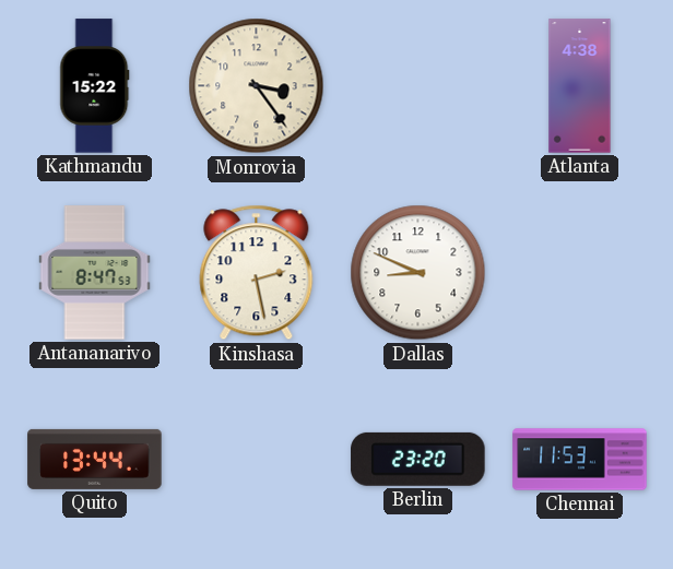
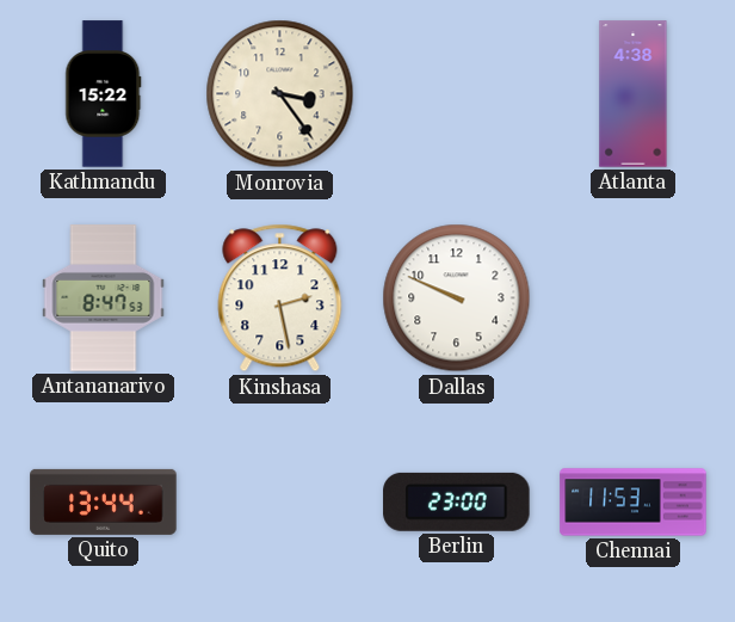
Dallas: 8:49 -> 9:49
Berlin: 23:20 -> 23:00
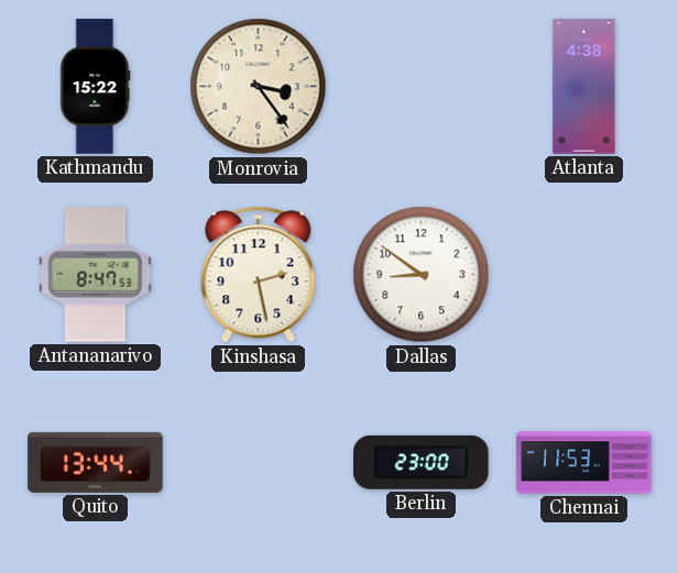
Dallas: 9:49 -> 8:51
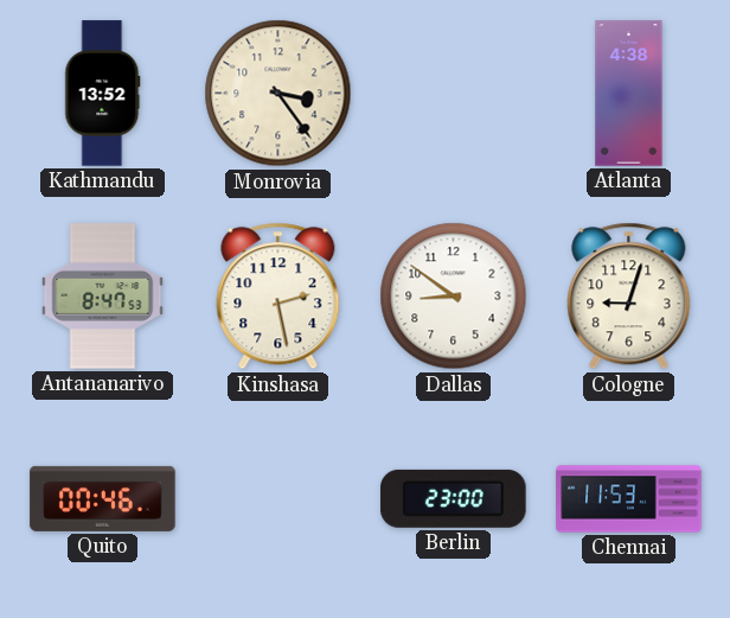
Kathmandu: 15:22 -> 13:52
Cologne: none -> 9:03
Quito: 13:44 -> 00:46
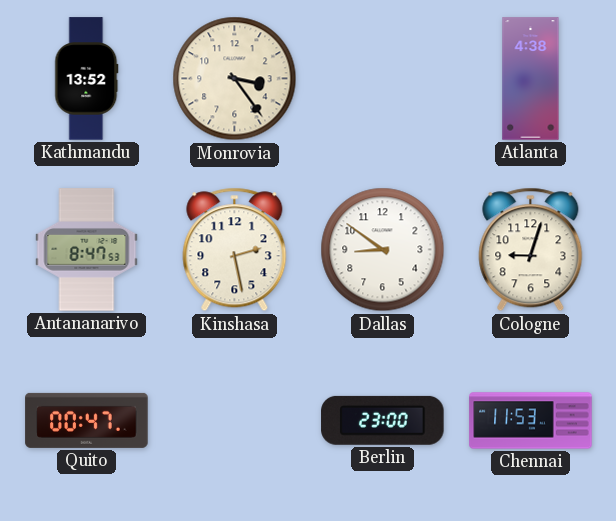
Quito: 00:46 -> 00:47
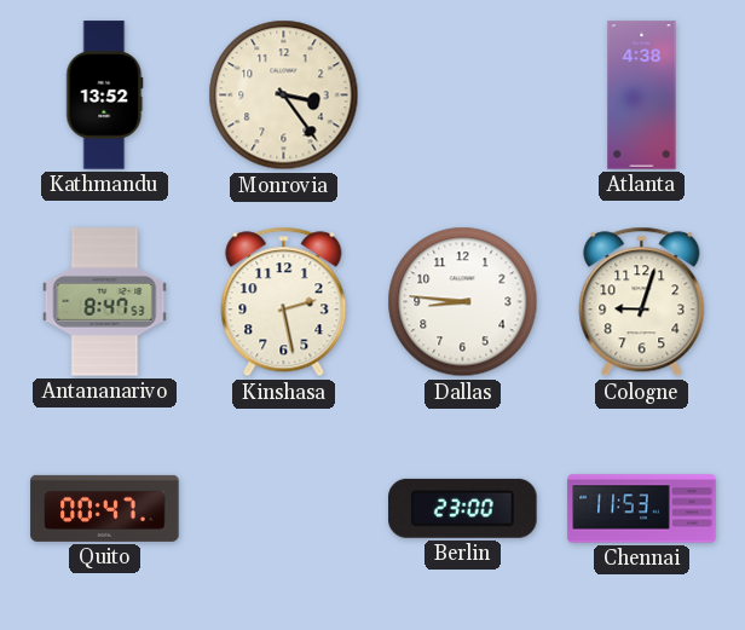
Dallas: 8:51 -> 8:46
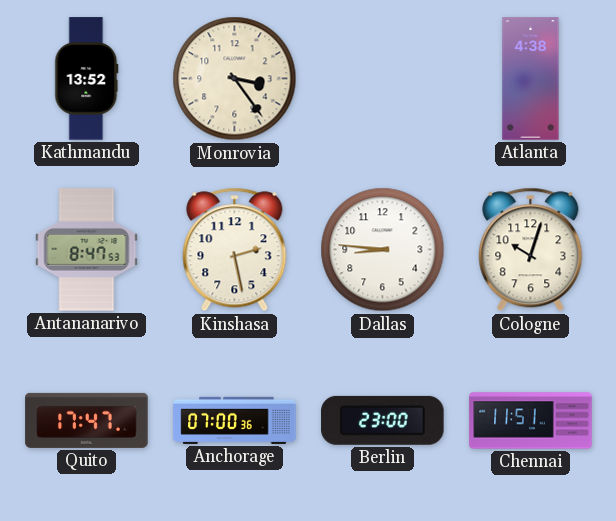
Cologne: 9:03 -> 10:03
Quito: 00:47 -> 17:47
Anchorage: none -> 07:00
Chennai: 11:53 -> 11:51
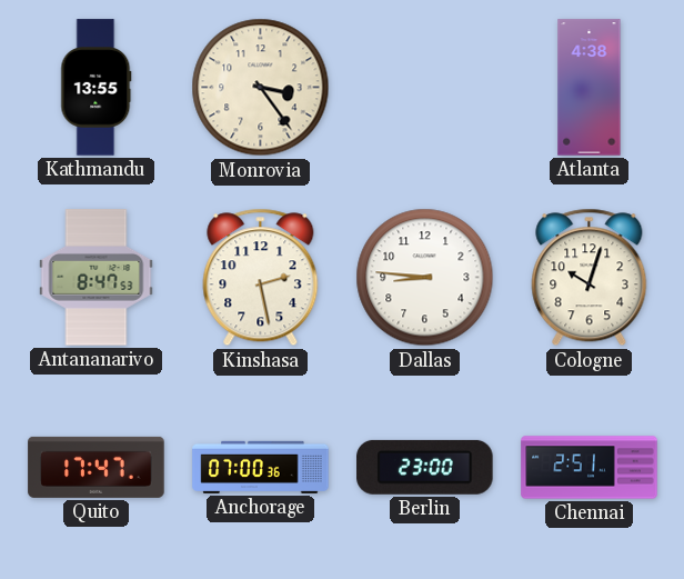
Kathmandu: 13:52 -> 13:55
Chennai: 11:51 -> 2:51
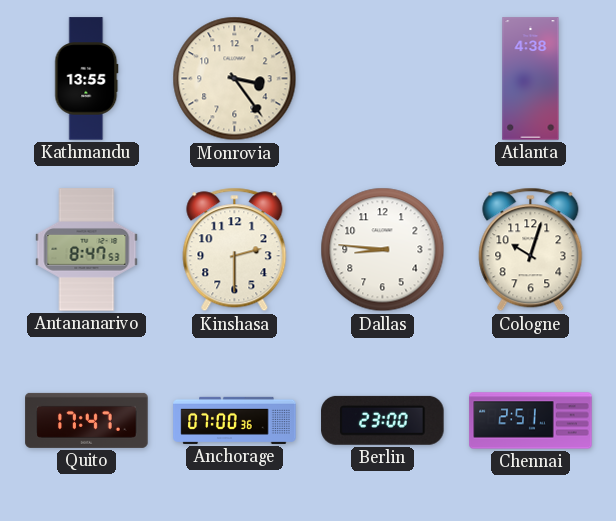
Kinshasa: 2:28 -> 2:30
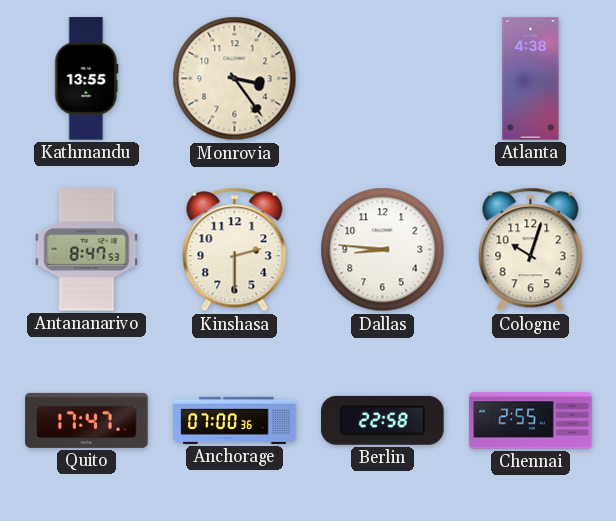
Berlin: 23:00 -> 22:58
Chennai: 2:51 -> 2:55
